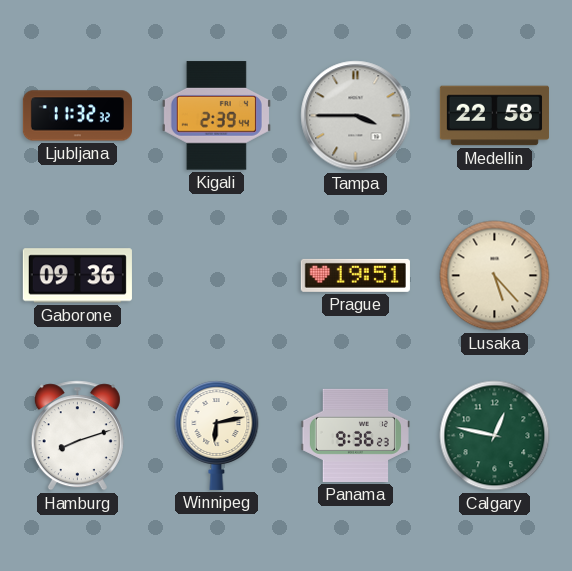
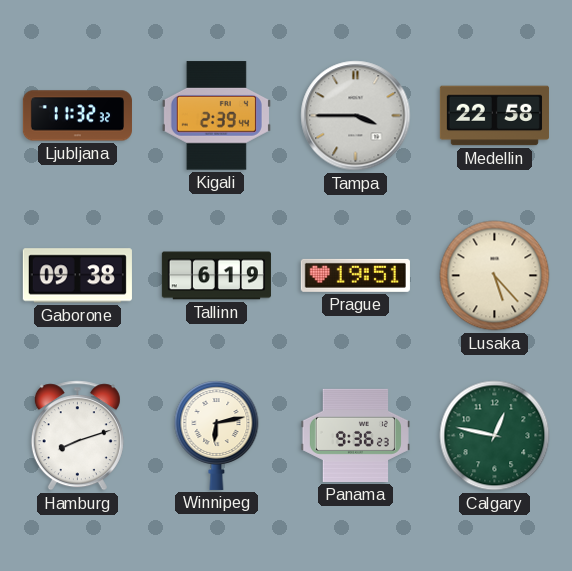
Gaborone: 09:36 -> 09:38
Tallinn: none -> 6:19
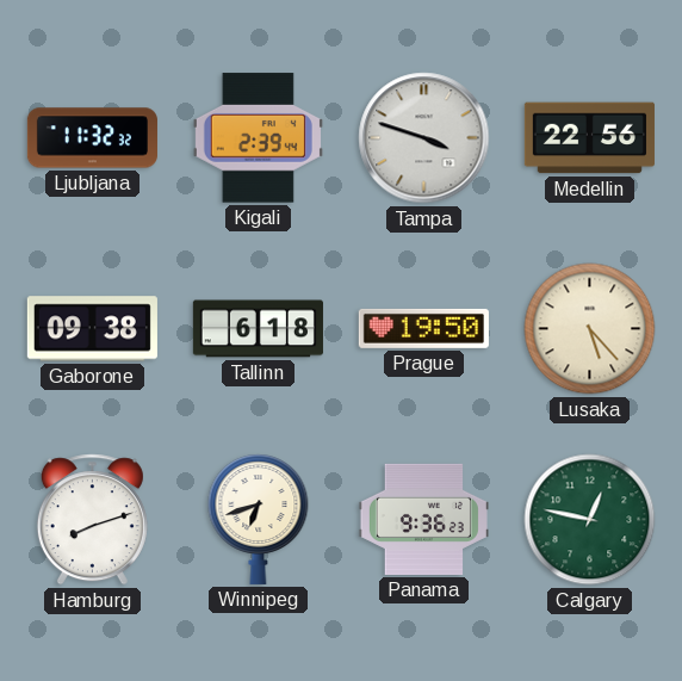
Tampa: 3:45 -> 3:48
Medellin: 22:58 -> 22:56
Tallinn: 6:19 -> 6:18
Prague: 19:51 -> 19:50
Winnipeg: 6:13 -> 6:42
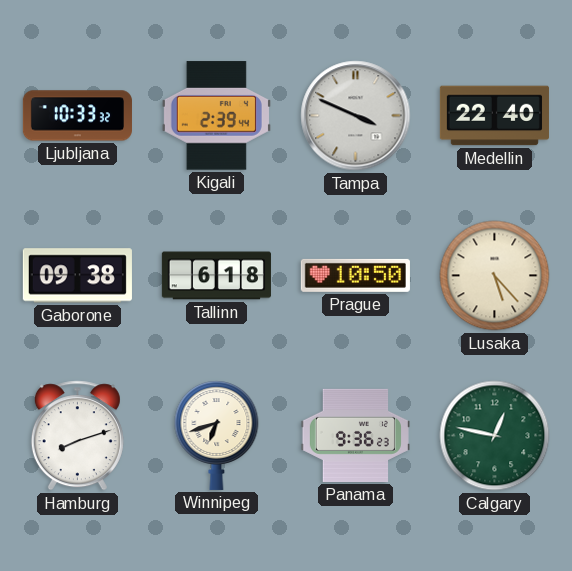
Ljubljana: 11:32 -> 10:33
Tampa: 3:48 -> 3:49
Medellin: 22:56 -> 22:40
Prague: 19:50 -> 10:50
